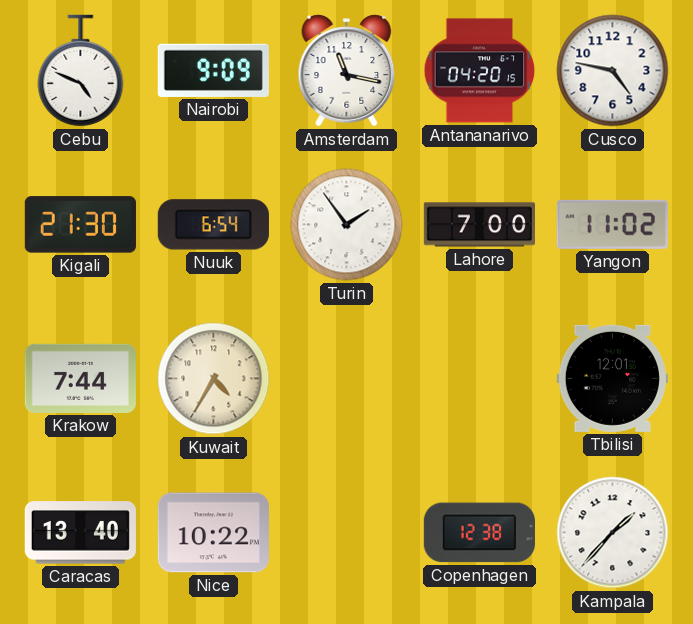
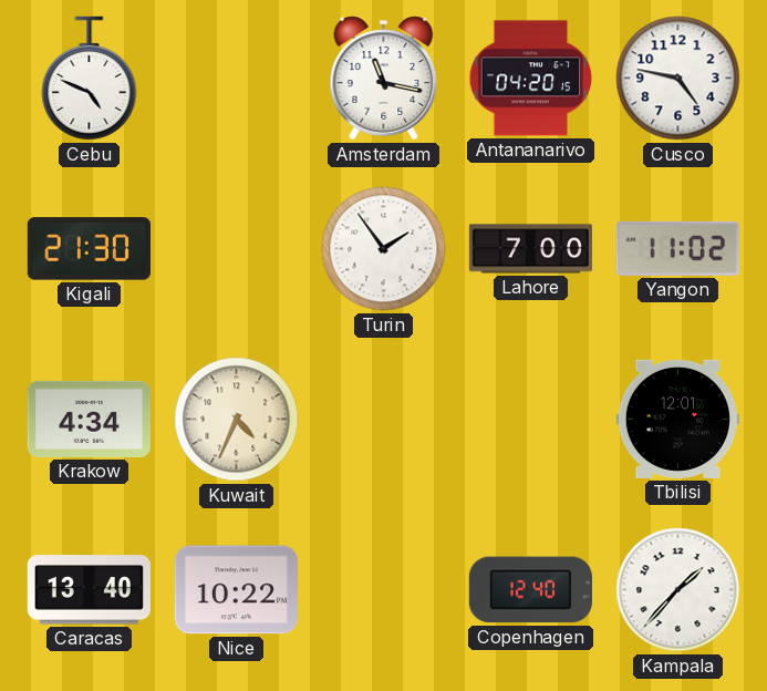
Nairobi: 9:09 -> none
Nuuk: 6:54 -> none
Krakow: 7:44 -> 4:34
Kuwait: 4:35 -> 4:34
Copenhagen: 12:38 -> 12:40
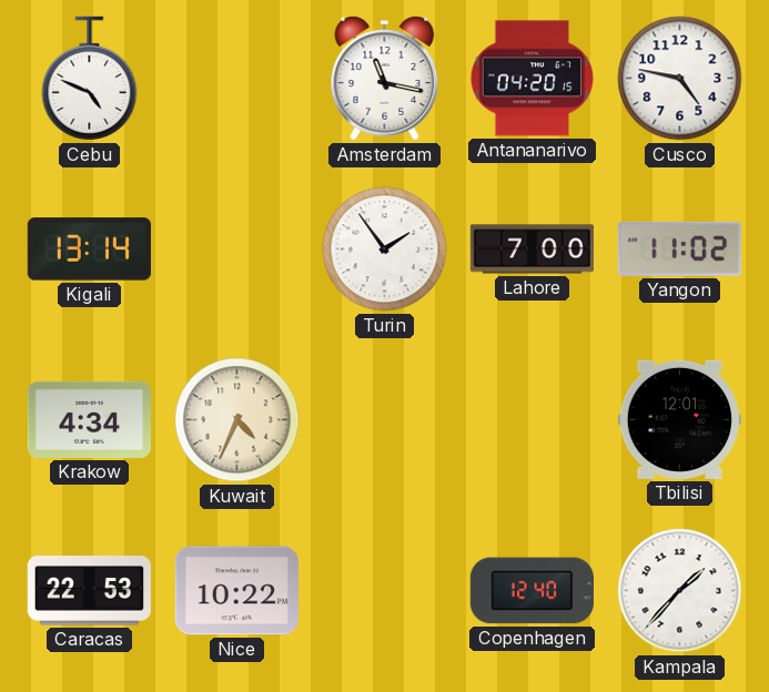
Kigali: 21:30 -> 13:14
Caracas: 13:40 -> 22:53
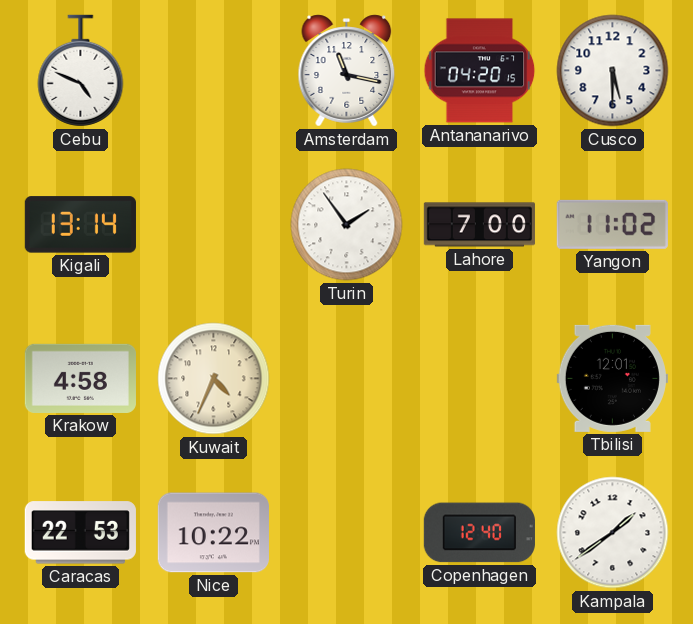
Cusco: 4:47 -> 5:30
Krakow: 4:34 -> 4:58
Kampala: 1:37 -> 1:39
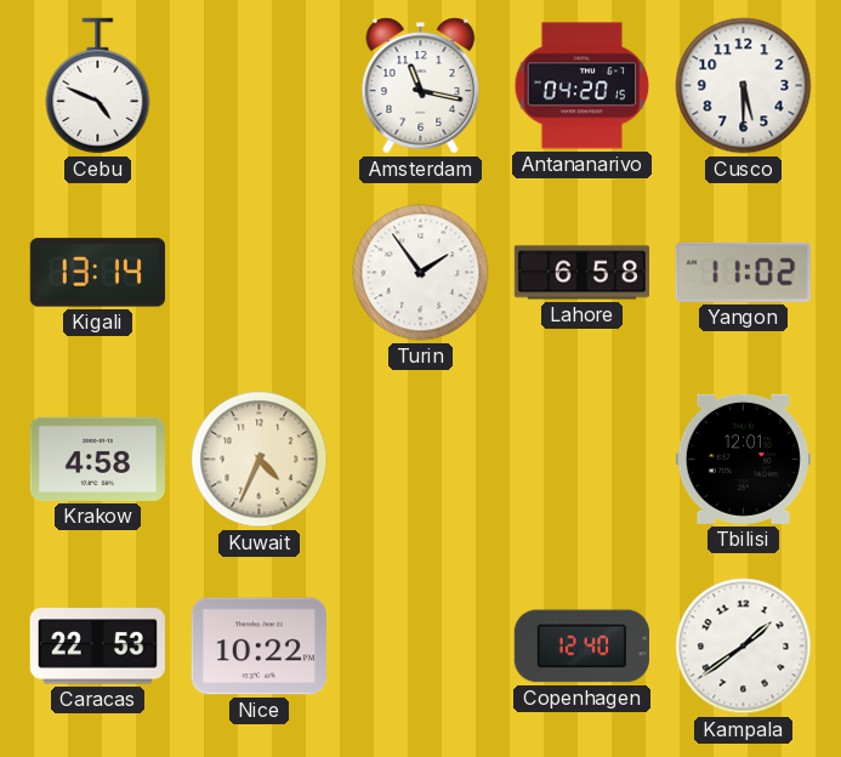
Lahore: 7:00 -> 6:58
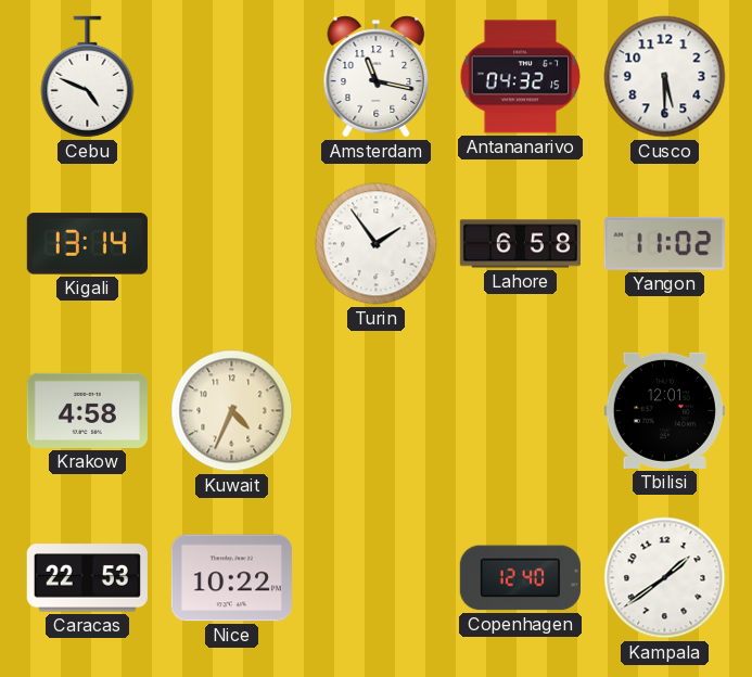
Antananarivo: 04:20 -> 04:32
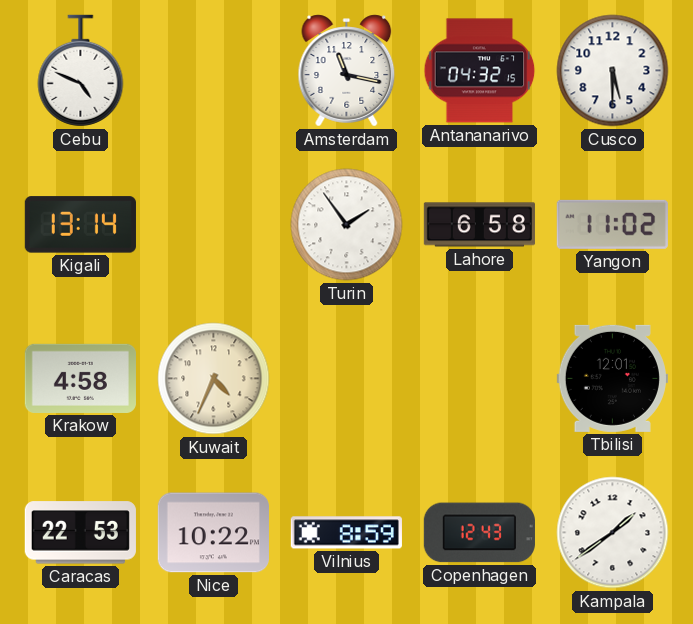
Vilnius: none -> 8:59
Copenhagen: 12:40 -> 12:43
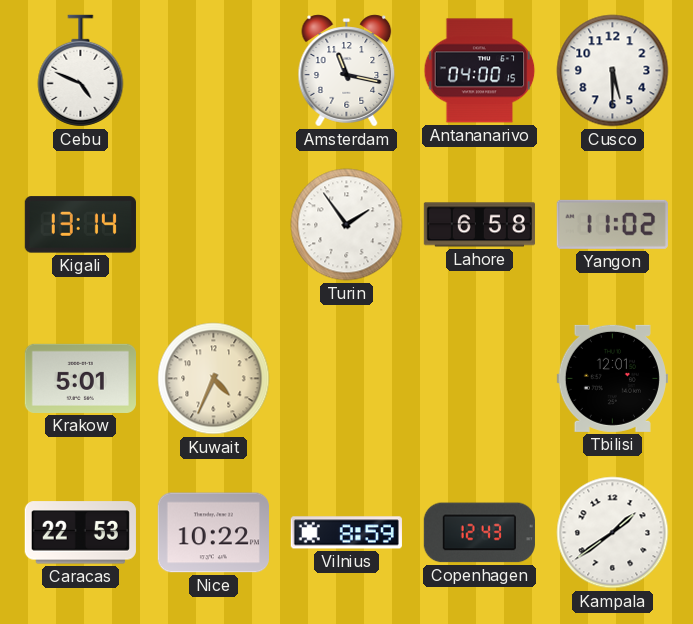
Antananarivo: 04:32 -> 04:00
Krakow: 4:58 -> 5:01
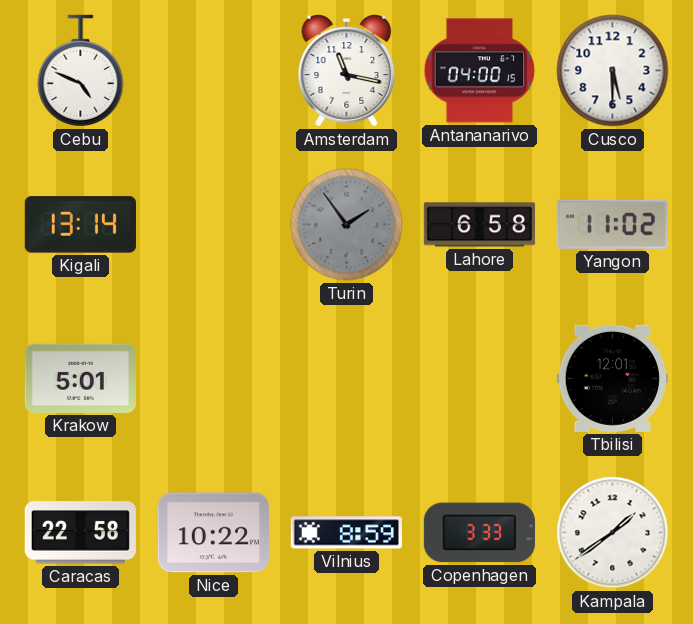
Turin dial: white -> grey
Kuwait: 4:34 -> none
Caracas: 22:53 -> 22:58
Copenhagen: 12:43 -> 3:33
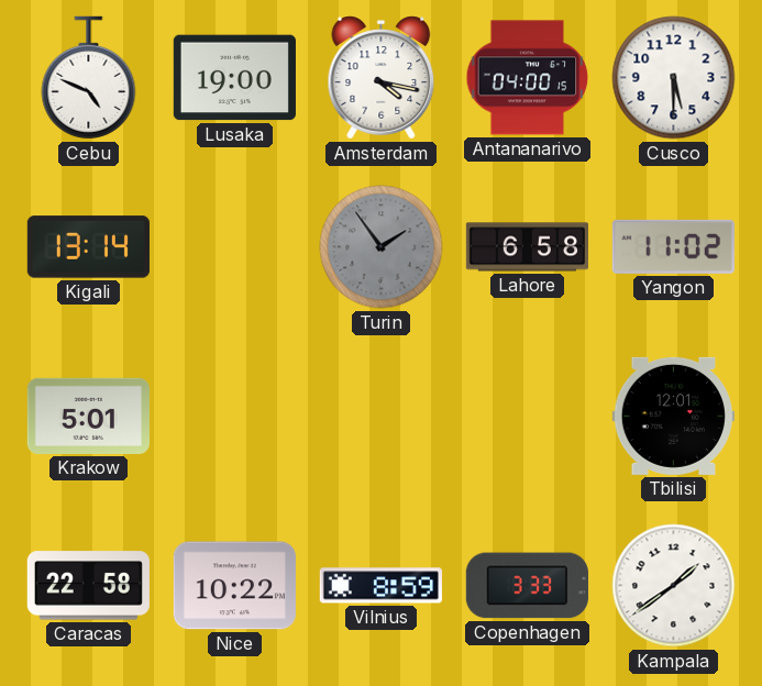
Lusaka: none -> 19:00
Amsterdam: 11:17 -> 4:17
